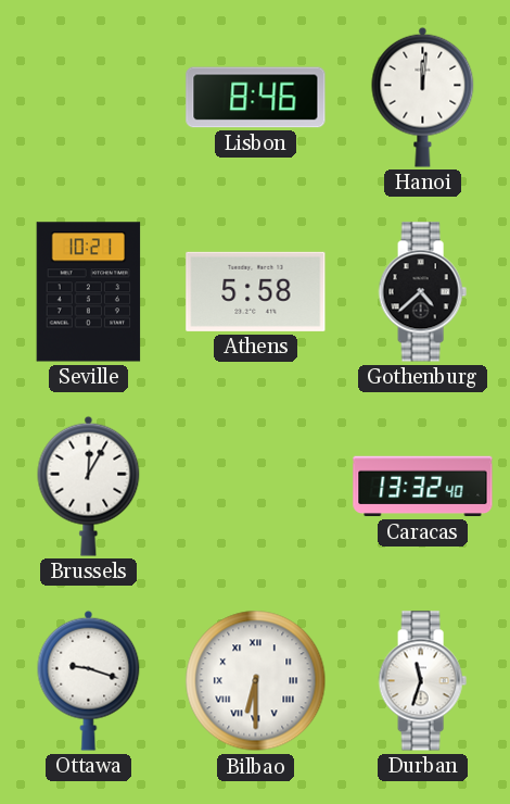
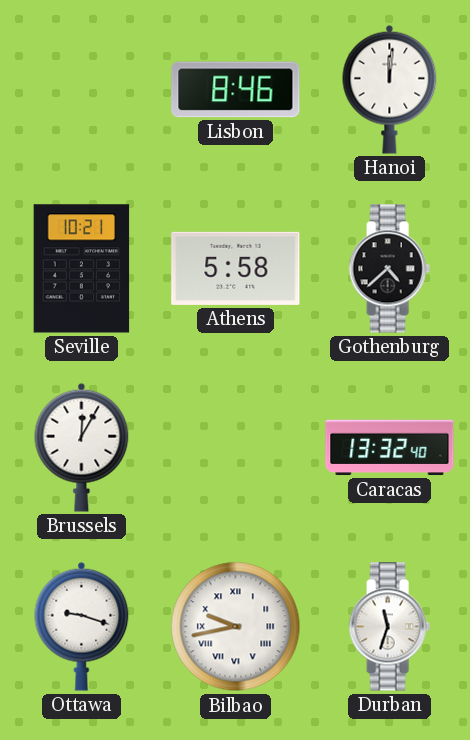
Bilbao: 6:30 -> 9:43
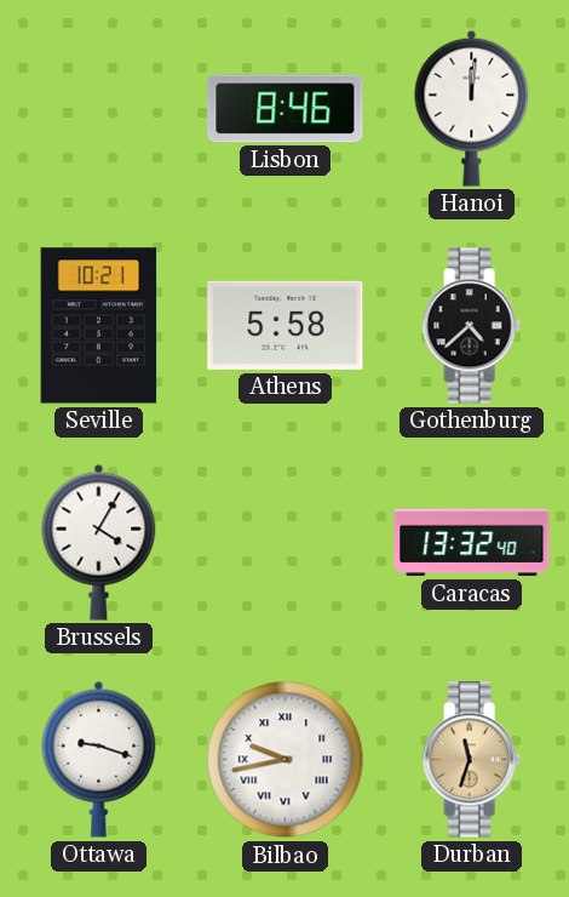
Brussels: 12:05 -> 4:05
Durban dial: white -> champagne
